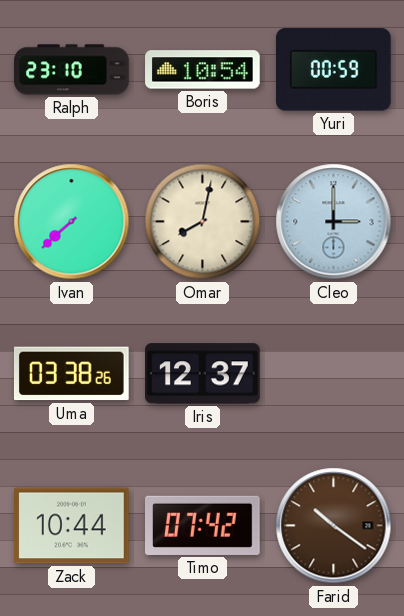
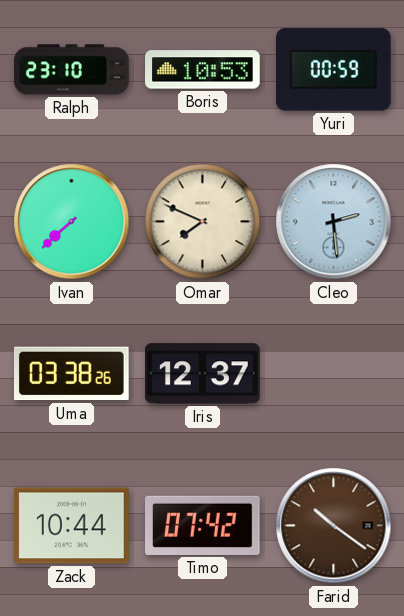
Boris: 10:54 -> 10:53
Omar: 8:02 -> 7:49
Cleo: 3:00 -> 2:29
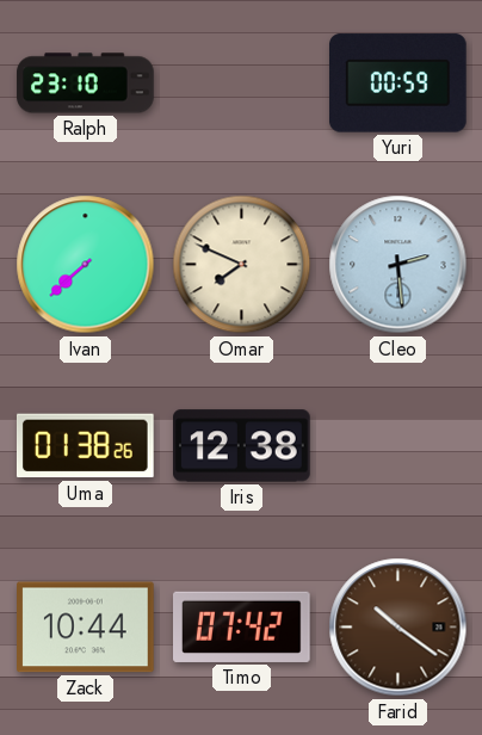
Boris: 10:53 -> none
Uma: 03:38 -> 01:38
Iris: 12:37 -> 12:38
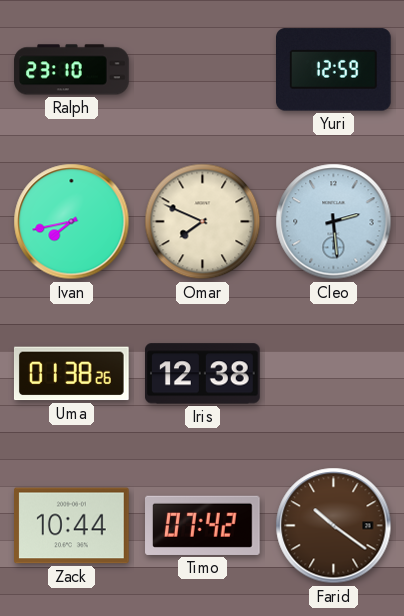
Yuri: 00:59 -> 12:59
Ivan: 7:38 -> 7:43
